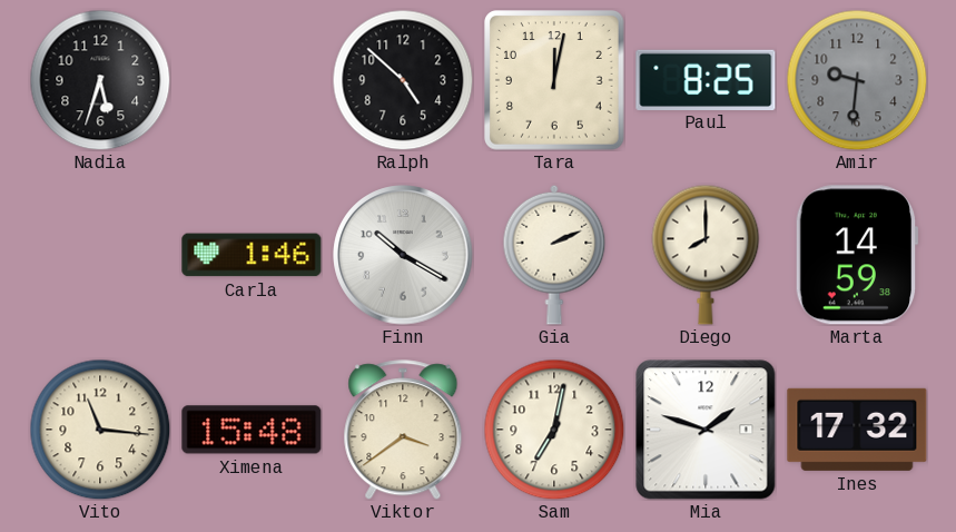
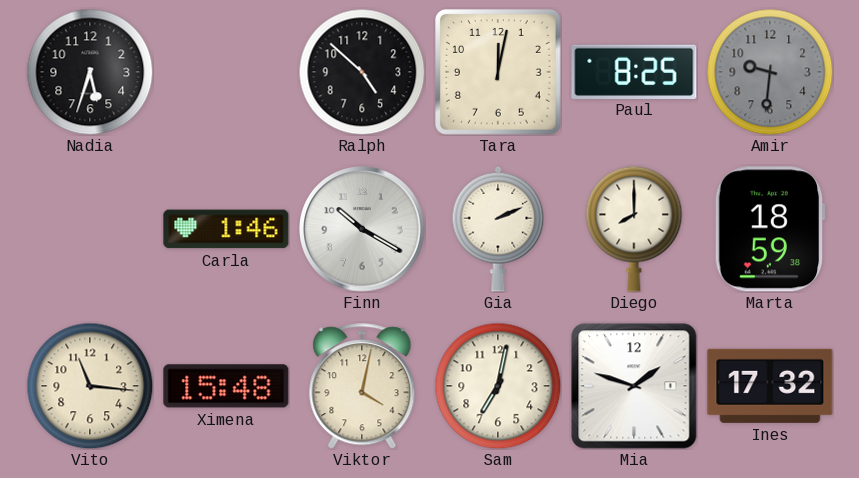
Marta: 14:59 -> 18:59
Viktor: 3:39 -> 4:02
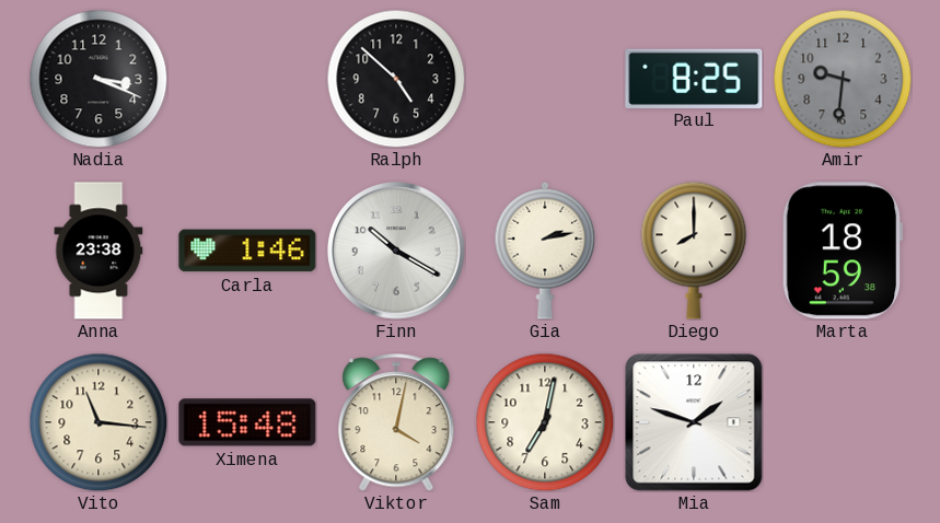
Nadia: 5:33 -> 3:19
Tara: 12:02 -> none
Anna: none -> 23:38
Gia: 2:11 -> 2:13
Ines: 17:32 -> none
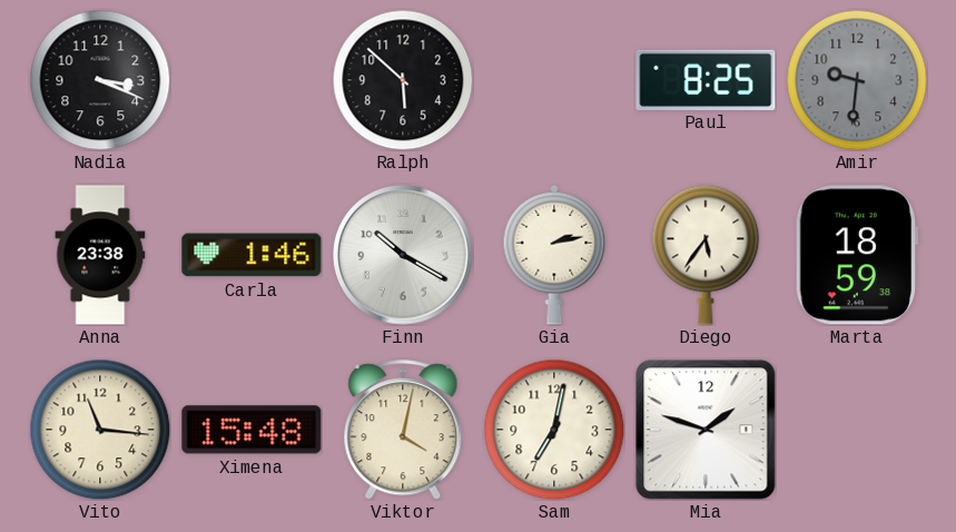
Ralph: 4:52 -> 5:52
Diego: 8:00 -> 5:36
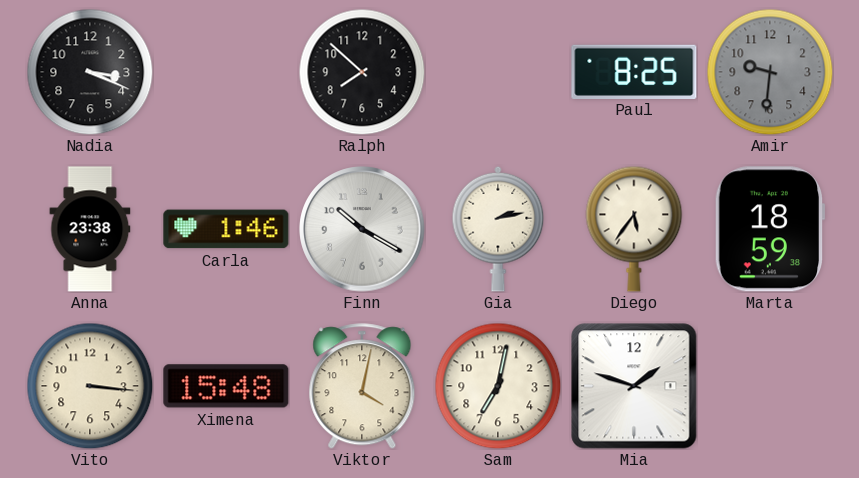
Ralph: 5:52 -> 7:52
Vito: 11:16 -> 3:16
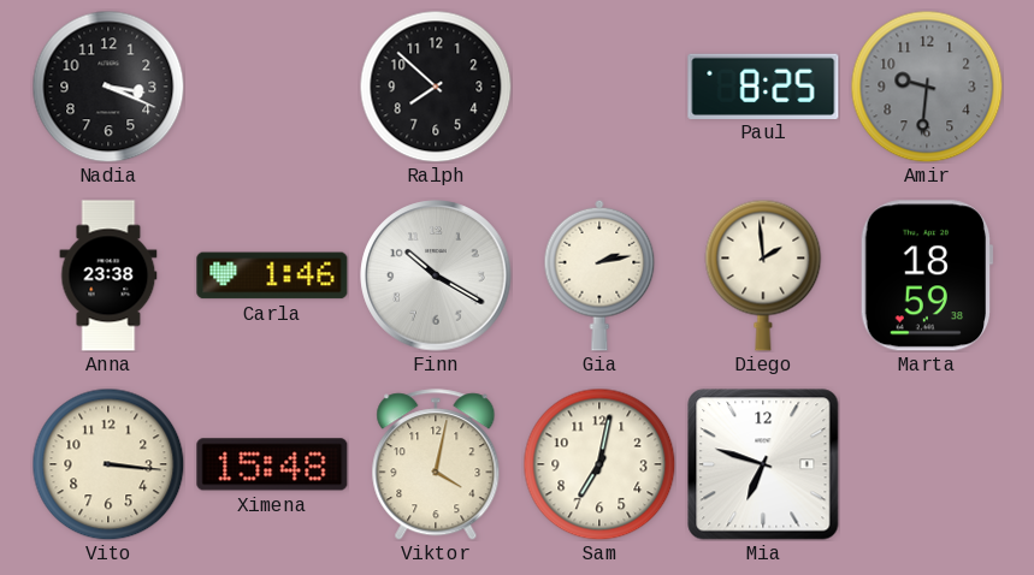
Diego: 5:36 -> 1:59
Mia: 1:48 -> 6:48
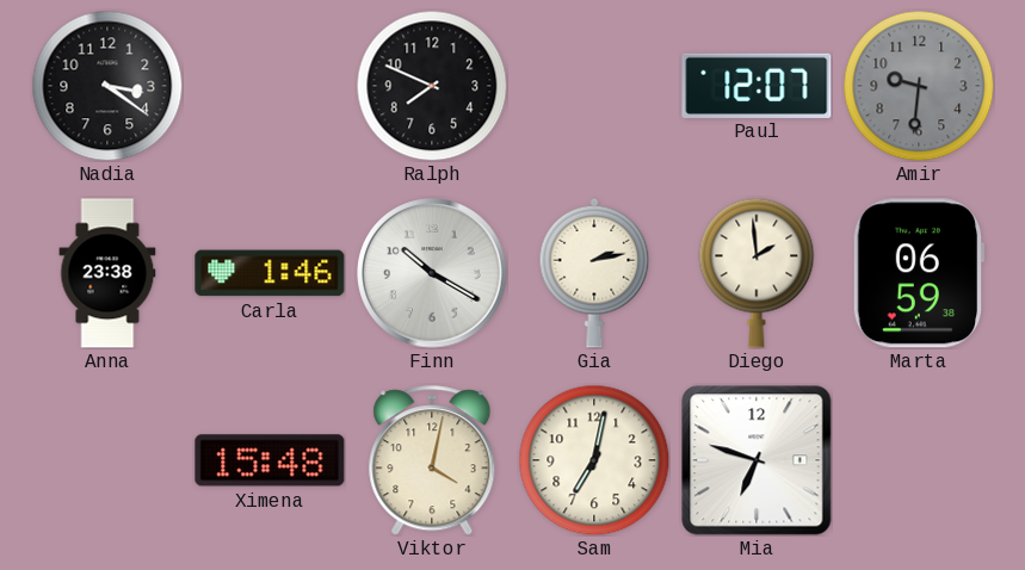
Nadia: 3:19 -> 3:21
Ralph: 7:52 -> 7:49
Paul: 8:25 -> 12:07
Marta: 18:59 -> 06:59
Vito: 3:16 -> none
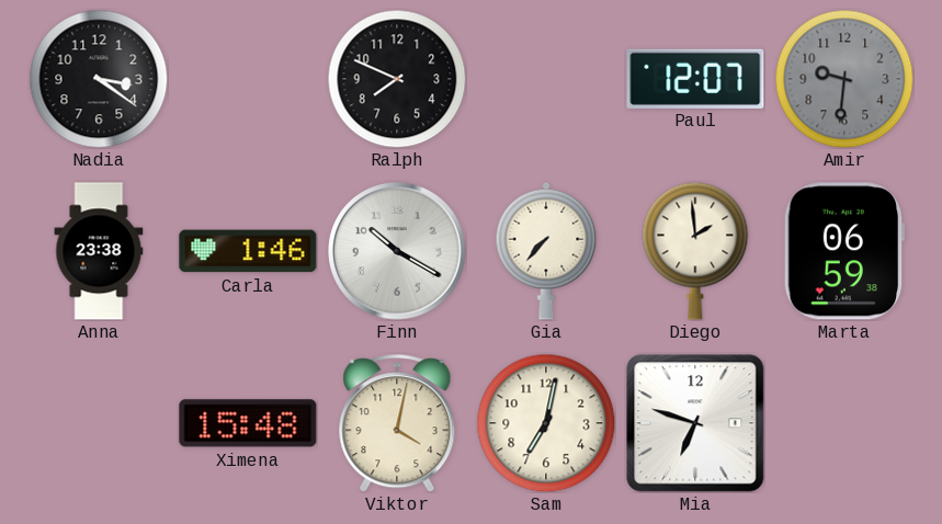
Gia: 2:13 -> 7:37
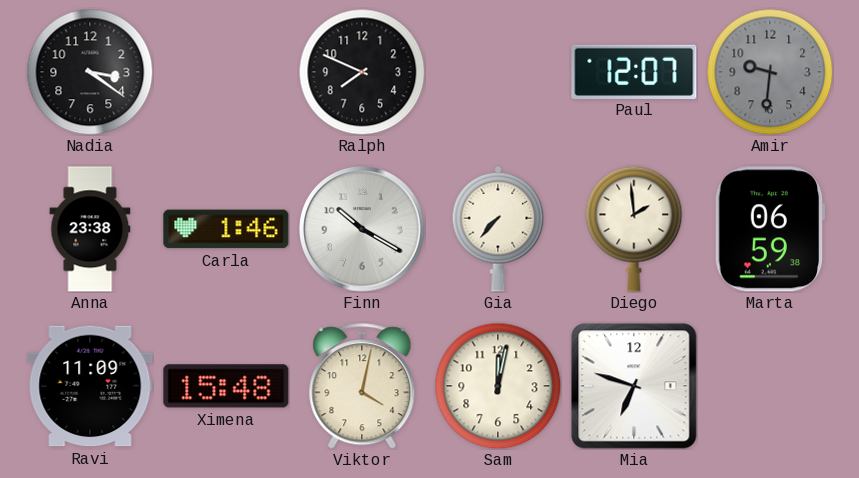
Ravi: none -> 11:09
Sam: 7:02 -> 12:02
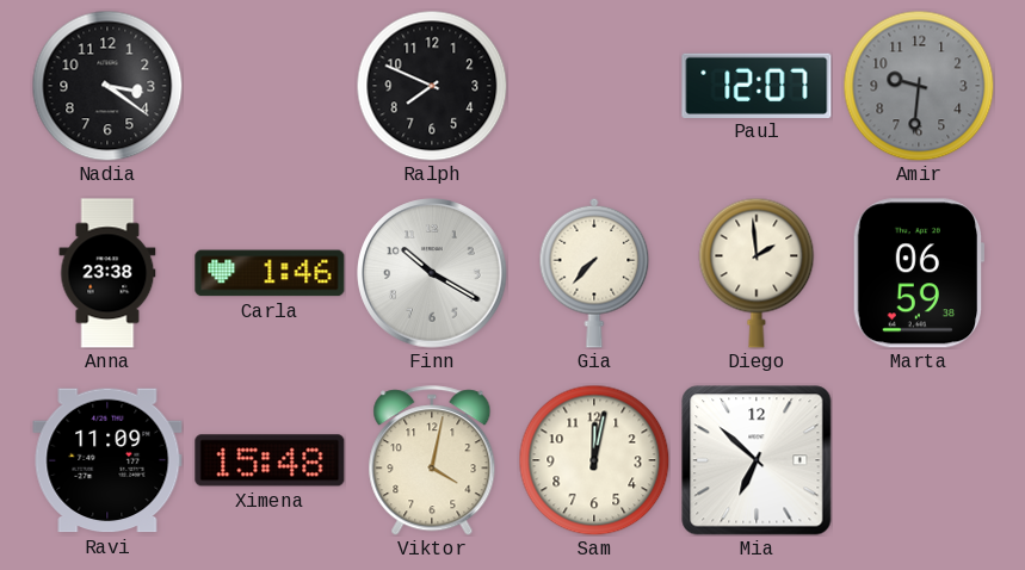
Mia: 6:48 -> 6:52
